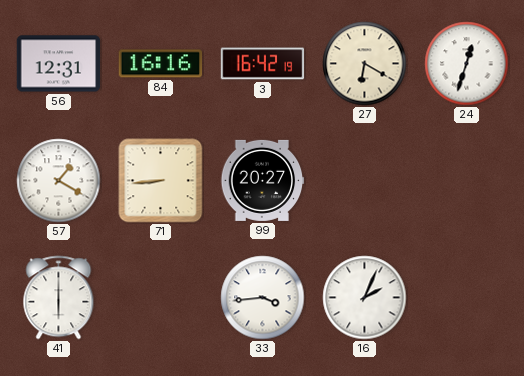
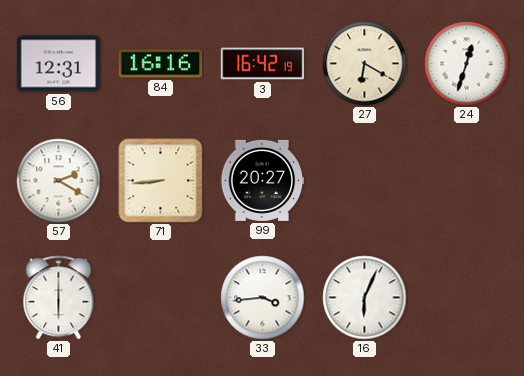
57: 1:20 -> 2:20
16: 2:04 -> 6:04
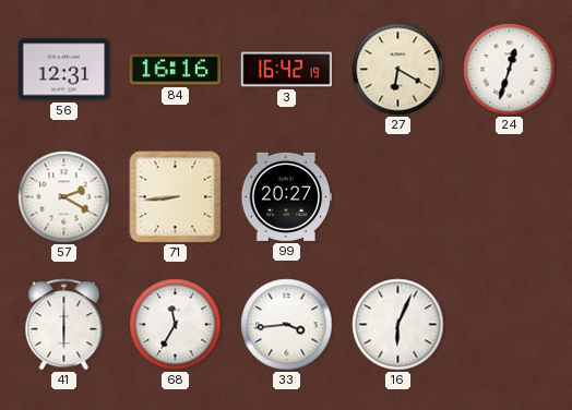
68: none -> 11:35
